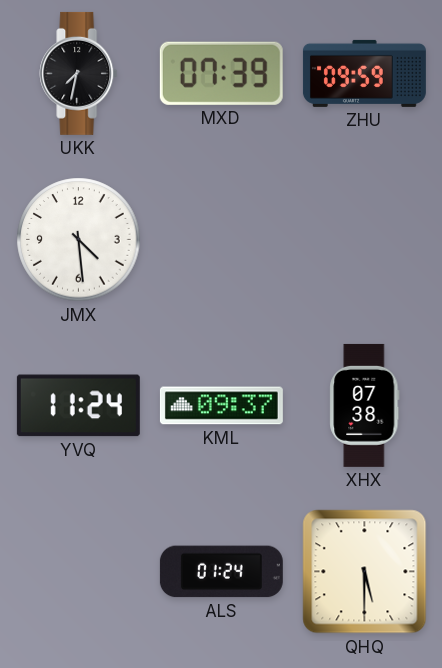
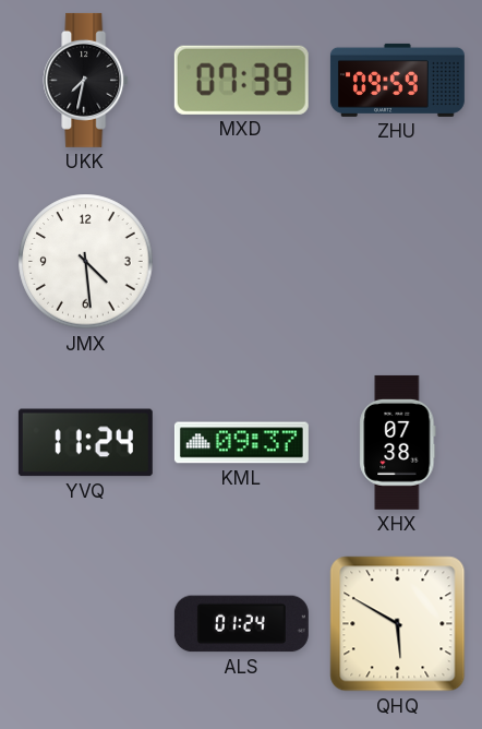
QHQ: 5:30 -> 5:50
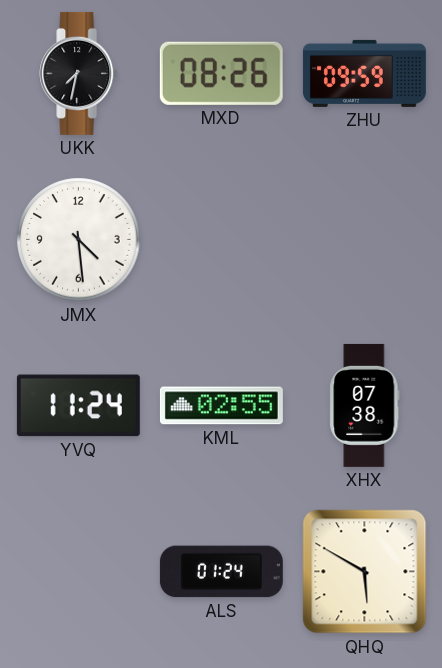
MXD: 07:39 -> 08:26
KML: 09:37 -> 02:55
